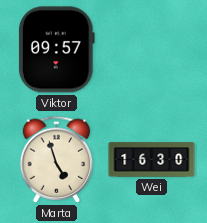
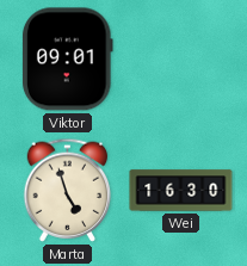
Viktor: 09:57 -> 09:01
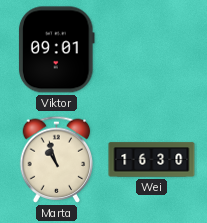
Marta: 4:57 -> 10:57
